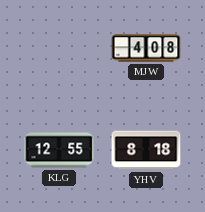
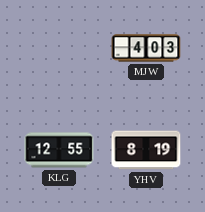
MJW: 4:08 -> 4:03
YHV: 8:18 -> 8:19
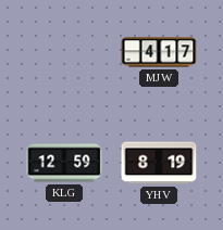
MJW: 4:03 -> 4:17
KLG: 12:55 -> 12:59
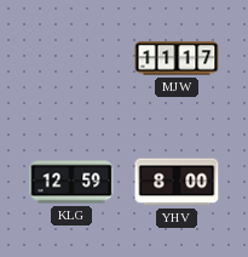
MJW: 4:17 -> 11:17
YHV: 8:19 -> 8:00
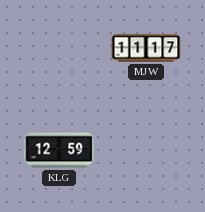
YHV: 8:00 -> none
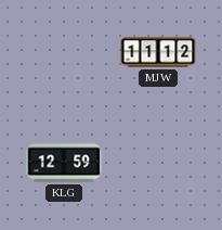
MJW: 11:17 -> 11:12
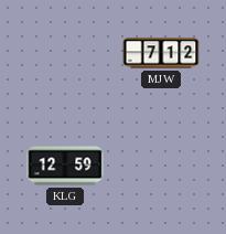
MJW: 11:12 -> 7:12
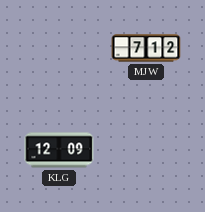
KLG: 12:59 -> 12:09
